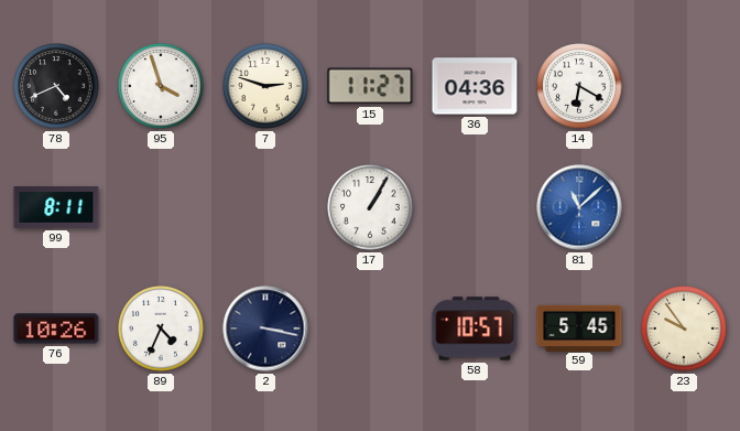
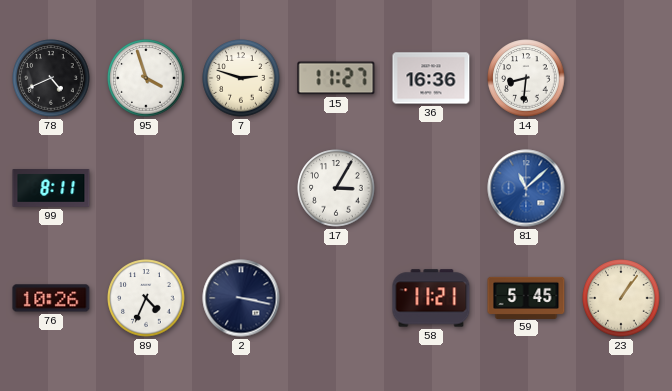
36: 04:36 -> 16:36
14: 6:20 -> 8:31
17: 1:05 -> 3:05
58: 10:57 -> 11:21
23: 9:54 -> 1:06
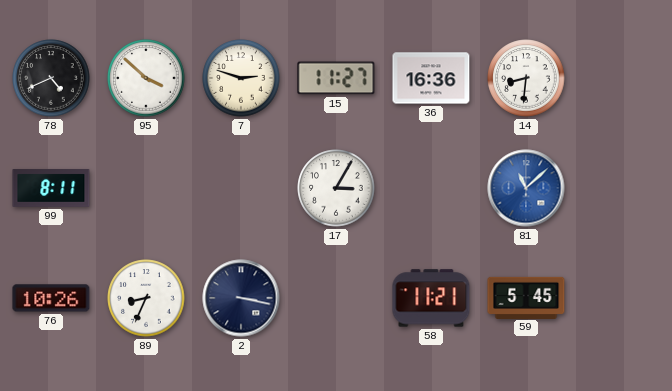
95: 3:57 -> 3:52
89: 4:34 -> 8:34
23: 1:06 -> none
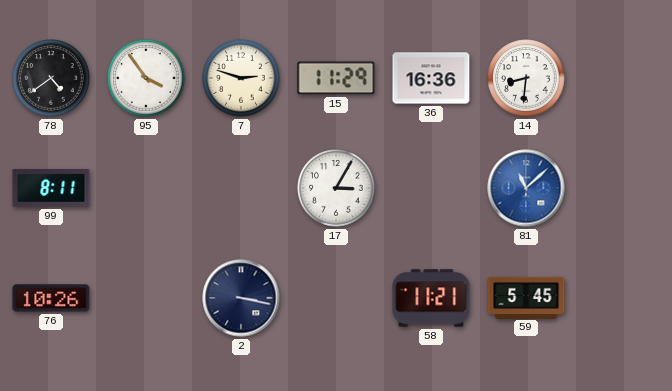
78: 4:41 -> 4:39
95: 3:52 -> 3:54
15: 11:27 -> 11:29
89: 8:34 -> none
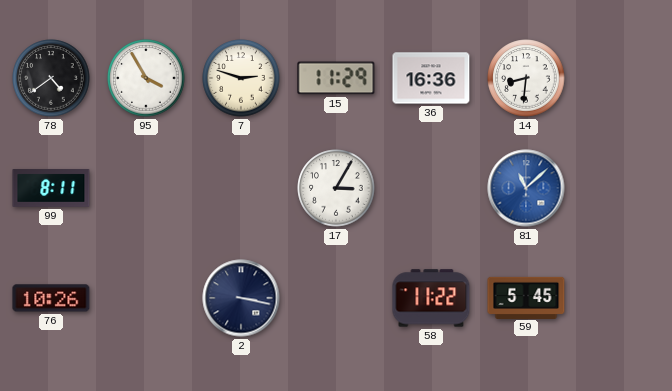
95: 3:54 -> 3:55
58: 11:21 -> 11:22
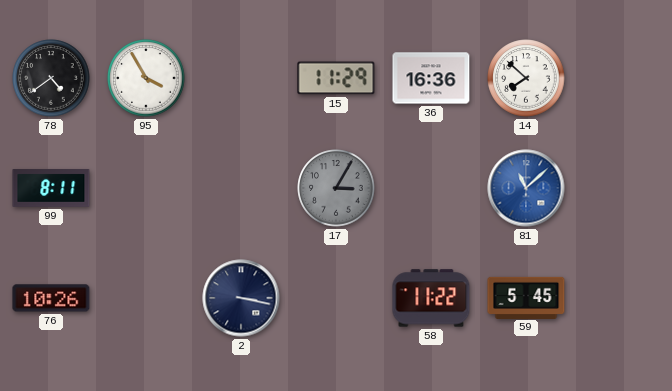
7: 2:48 -> none
14: 8:31 -> 7:52
17 dial: white -> grey
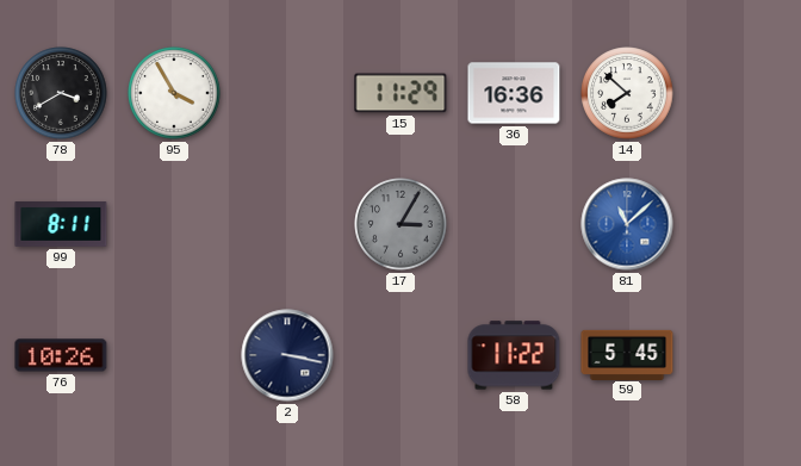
78: 4:39 -> 3:40
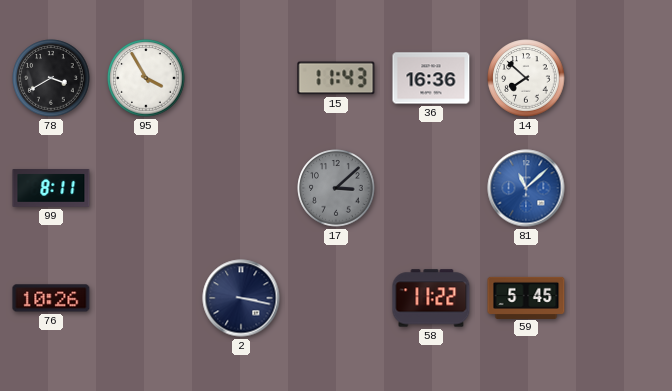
15: 11:29 -> 11:43
17: 3:05 -> 3:08
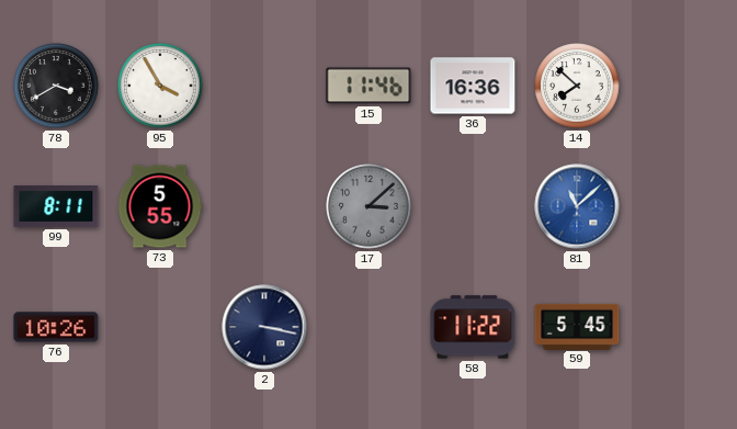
15: 11:43 -> 11:46
73: none -> 5:55
